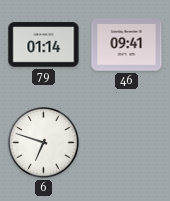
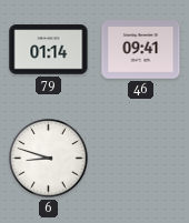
6: 6:48 -> 8:48
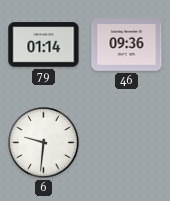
46: 09:41 -> 09:36
6: 8:48 -> 9:31
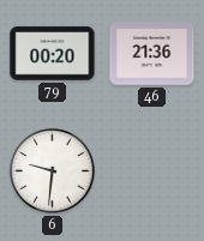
79: 01:14 -> 00:20
46: 09:36 -> 21:36
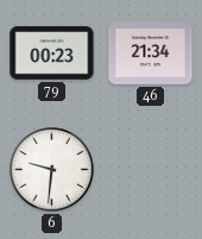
79: 00:20 -> 00:23
46: 21:36 -> 21:34
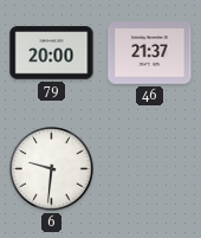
79: 00:23 -> 20:00
46: 21:34 -> 21:37
